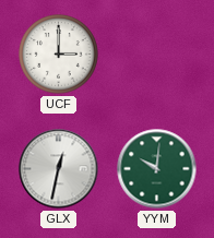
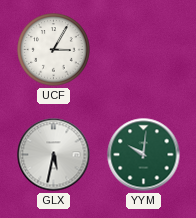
UCF: 3:00 -> 3:05
GLX: 12:32 -> 5:32
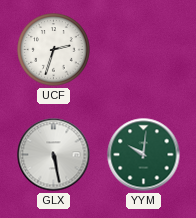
UCF: 3:05 -> 2:33
GLX: 5:32 -> 5:28
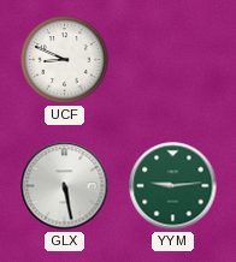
UCF: 2:33 -> 8:49
YYM: 10:01 -> 9:14
